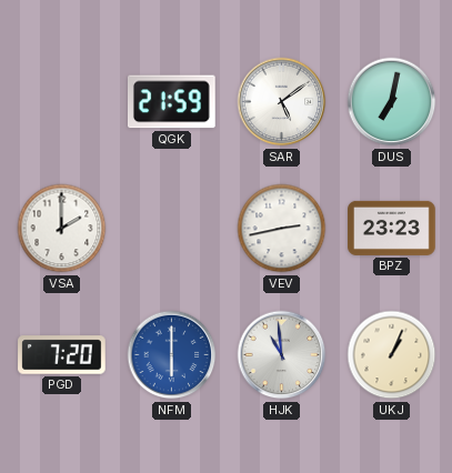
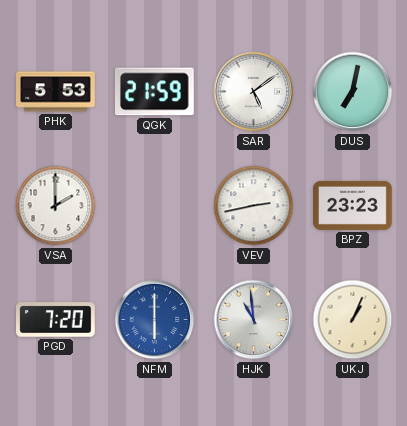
PHK: none -> 5:53
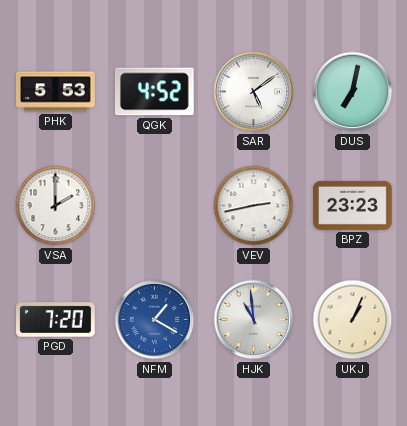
QGK: 21:59 -> 4:52
NFM: 6:00 -> 1:20
